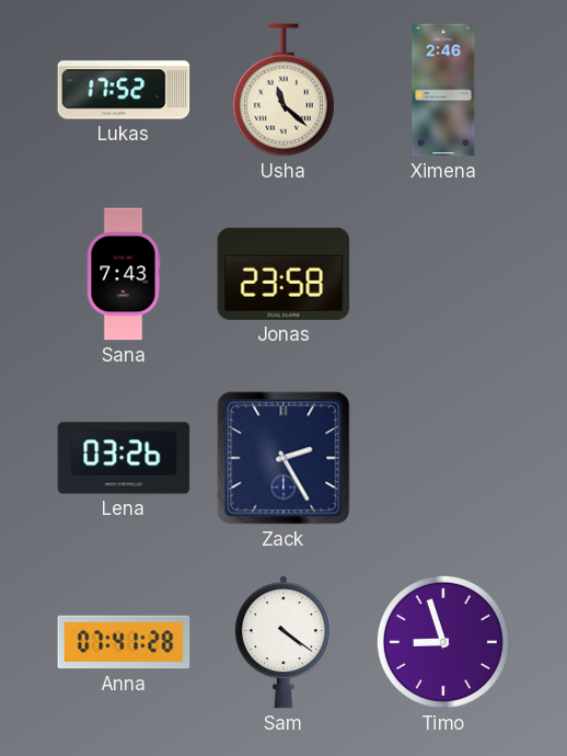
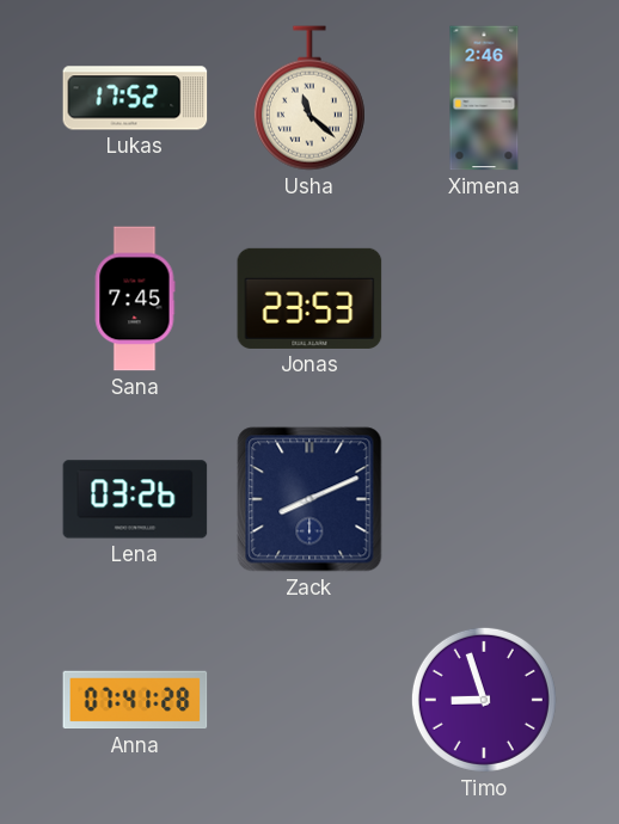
Sana: 7:43 -> 7:45
Jonas: 23:58 -> 23:53
Zack: 2:25 -> 8:11
Sam: 4:21 -> none
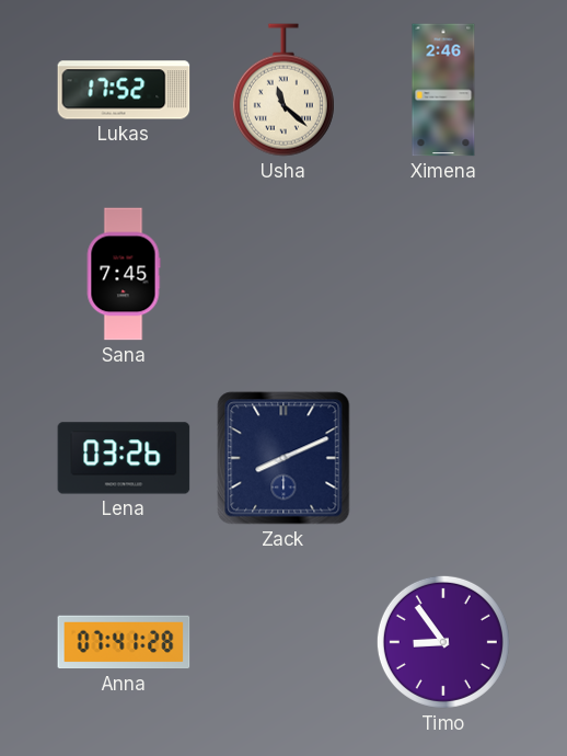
Jonas: 23:53 -> none
Timo: 8:57 -> 8:54
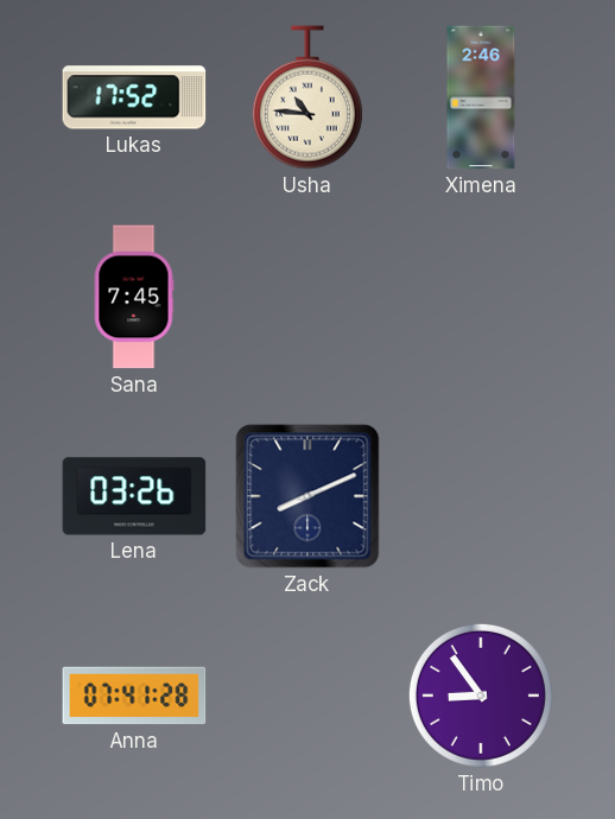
Usha: 11:22 -> 10:46
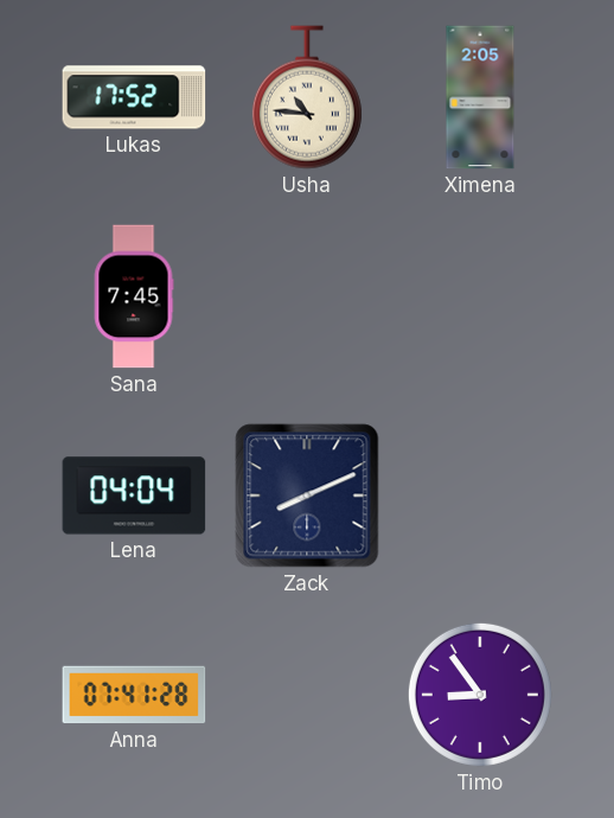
Ximena: 2:46 -> 2:05
Lena: 03:26 -> 04:04
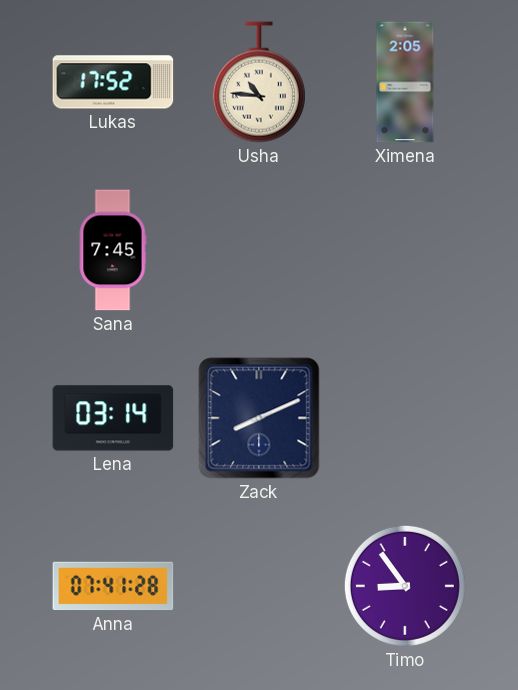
Lena: 04:04 -> 03:14
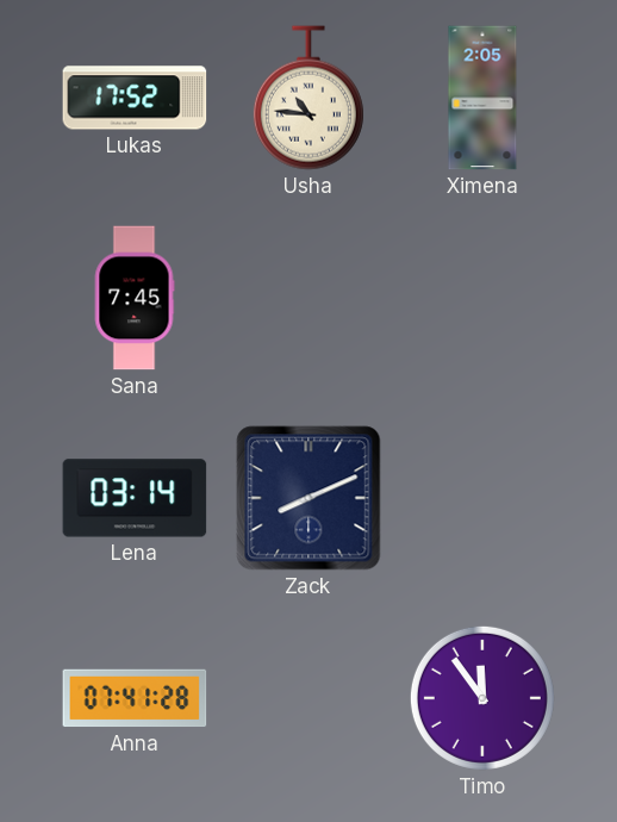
Timo: 8:54 -> 11:54
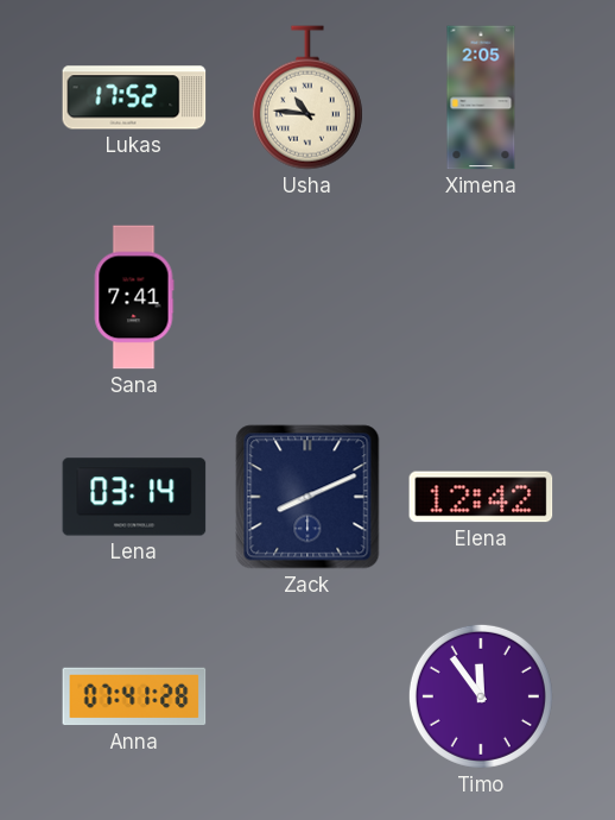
Sana: 7:45 -> 7:41
Elena: none -> 12:42
